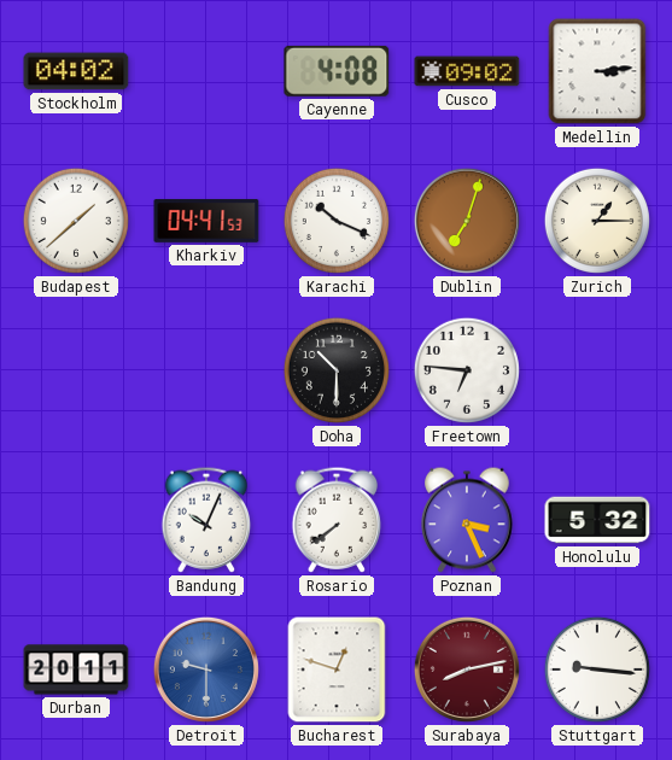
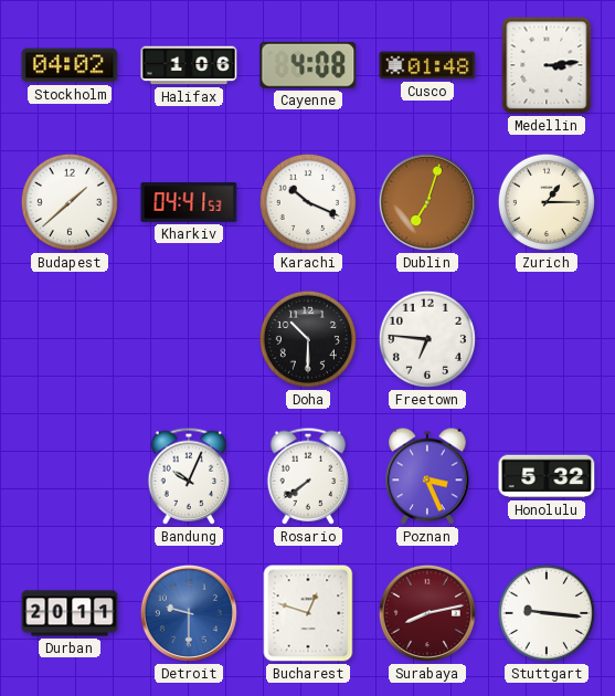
Halifax: none -> 1:06
Cusco: 09:02 -> 01:48
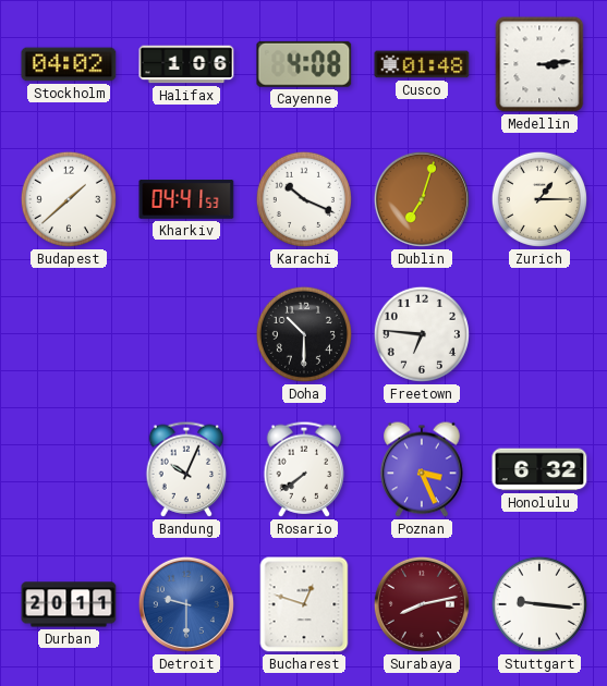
Honolulu: 5:32 -> 6:32
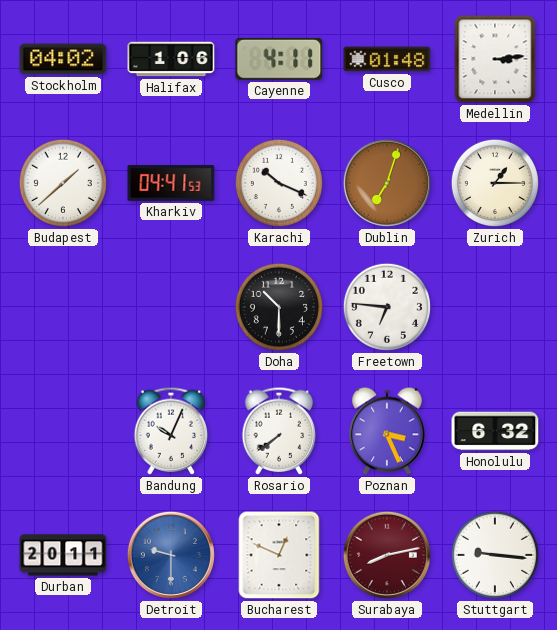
Cayenne: 4:08 -> 4:11
Bucharest: 12:48 -> 12:49
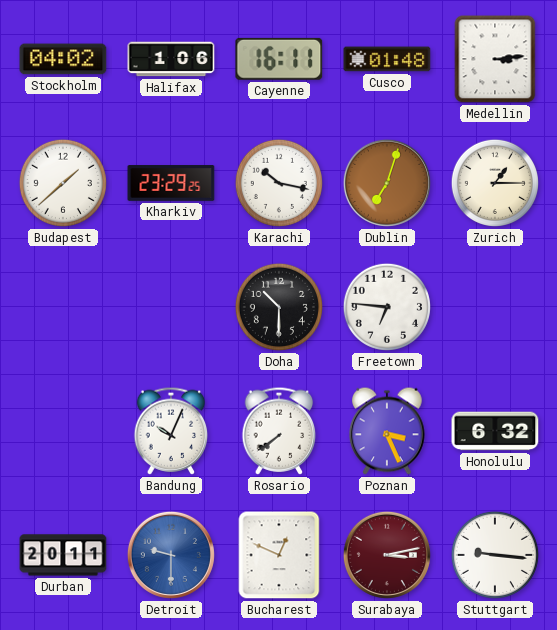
Cayenne: 4:11 -> 16:11
Kharkiv: 04:41 -> 23:29
Karachi: 10:19 -> 10:17
Surabaya: 8:13 -> 3:13
